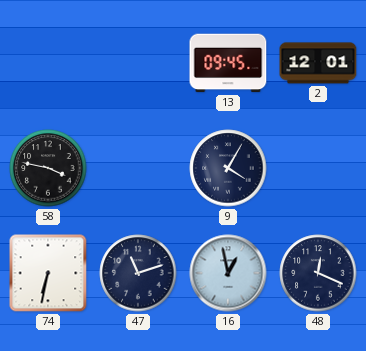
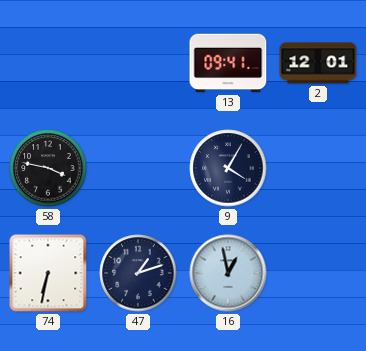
13: 09:45 -> 09:41
47: 11:12 -> 1:12
48: 12:19 -> none
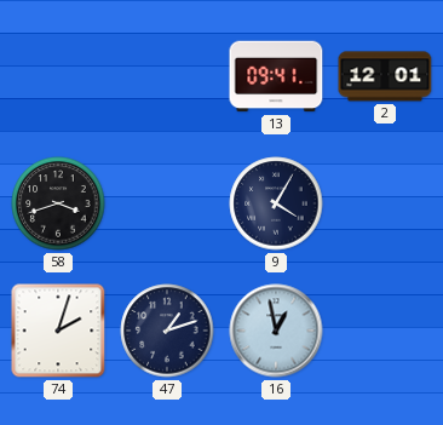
58: 3:47 -> 3:42
74: 6:32 -> 2:03
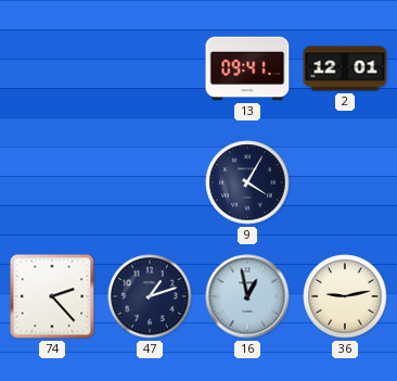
58: 3:42 -> none
74: 2:03 -> 2:23
36: none -> 9:13
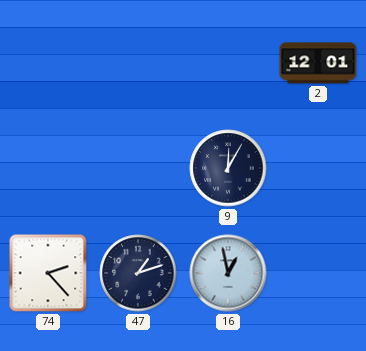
13: 09:41 -> none
9: 4:05 -> 12:05
36: 9:13 -> none
